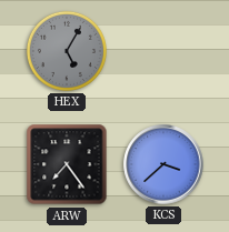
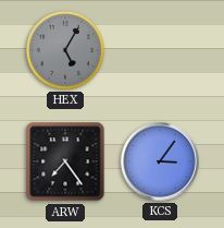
KCS: 3:38 -> 3:06
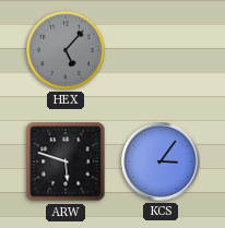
HEX: 5:05 -> 5:07
ARW: 7:24 -> 5:48
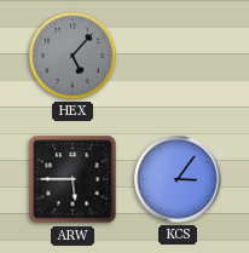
ARW: 5:48 -> 5:45
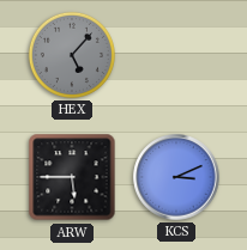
KCS: 3:06 -> 3:11
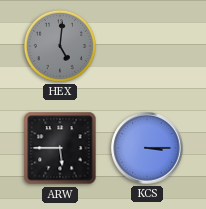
HEX: 5:07 -> 5:01
KCS: 3:11 -> 3:15
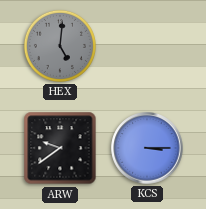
ARW: 5:45 -> 9:39
